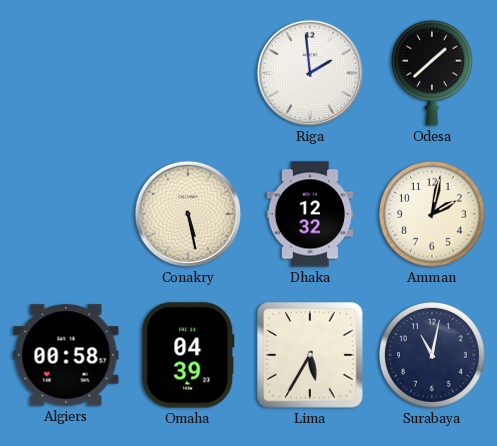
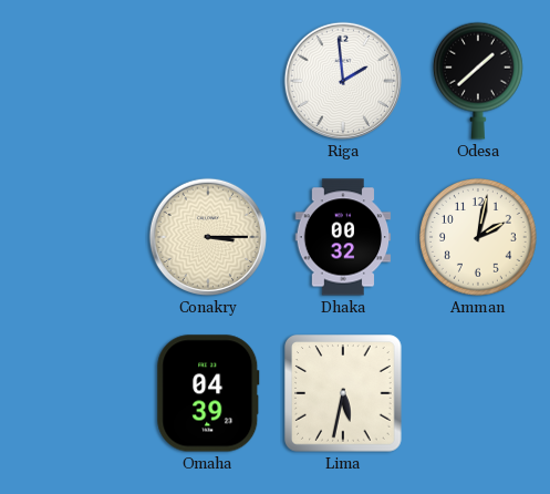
Conakry: 5:28 -> 3:15
Dhaka: 12:32 -> 00:32
Algiers: 00:58 -> none
Lima: 5:35 -> 5:32
Surabaya: 11:02 -> none
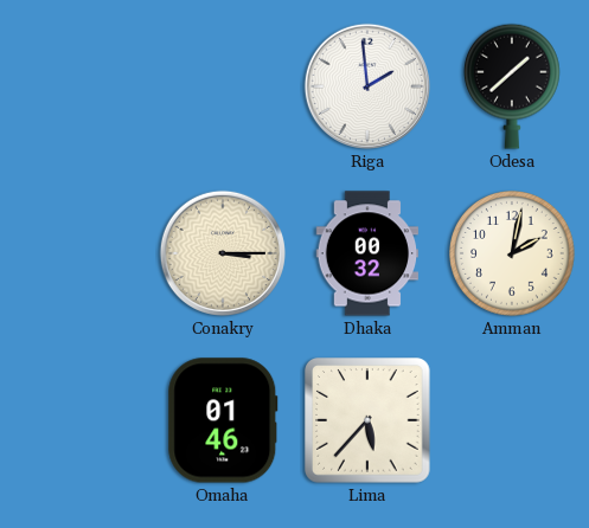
Omaha: 04:39 -> 01:46
Lima: 5:32 -> 5:37
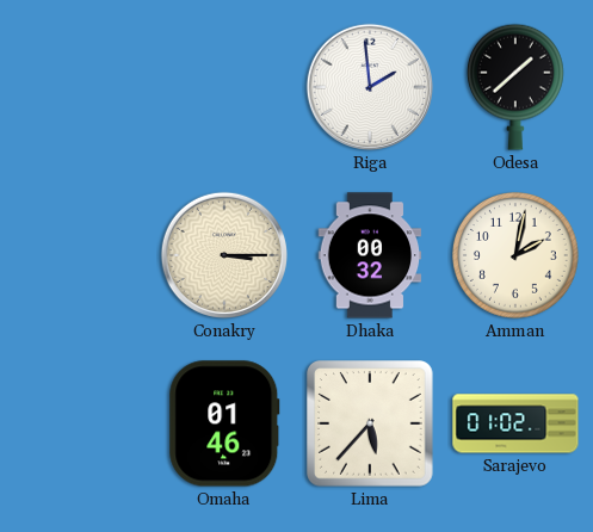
Sarajevo: none -> 01:02
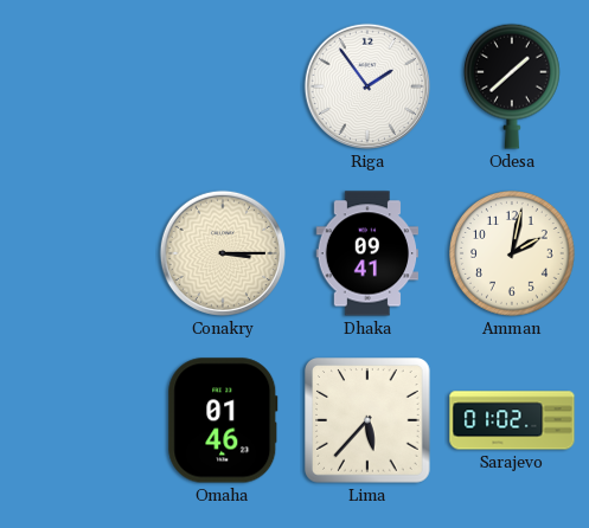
Riga: 1:59 -> 1:54
Dhaka: 00:32 -> 09:41
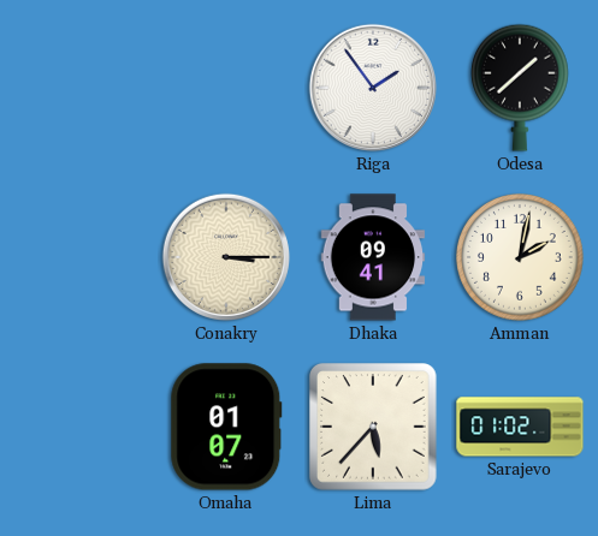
Omaha: 01:46 -> 01:07
